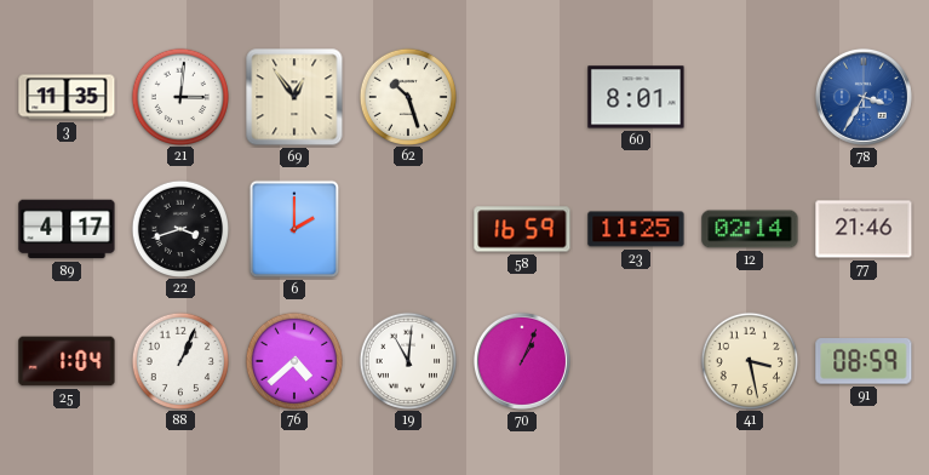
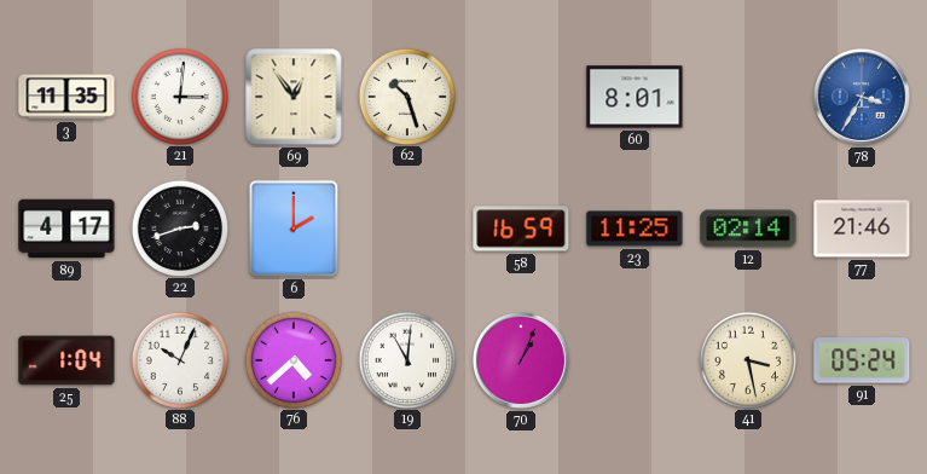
22: 3:42 -> 2:42
88: 1:04 -> 10:04
91: 08:59 -> 05:24
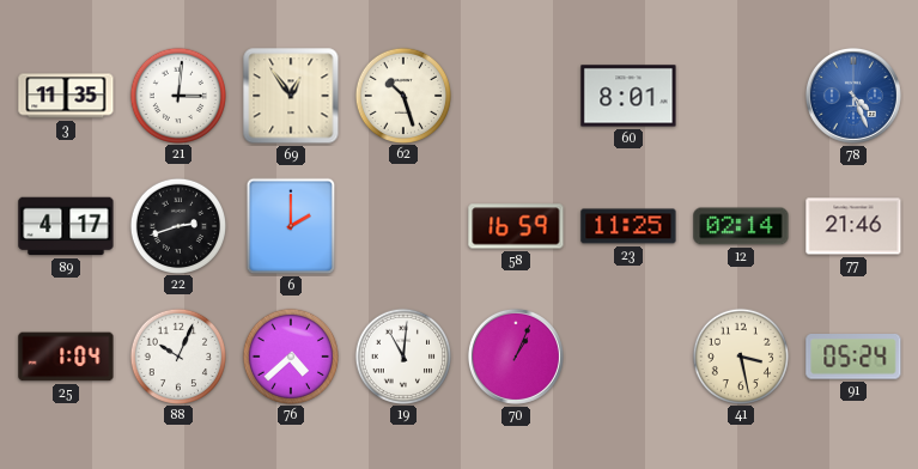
78: 3:35 -> 4:26
